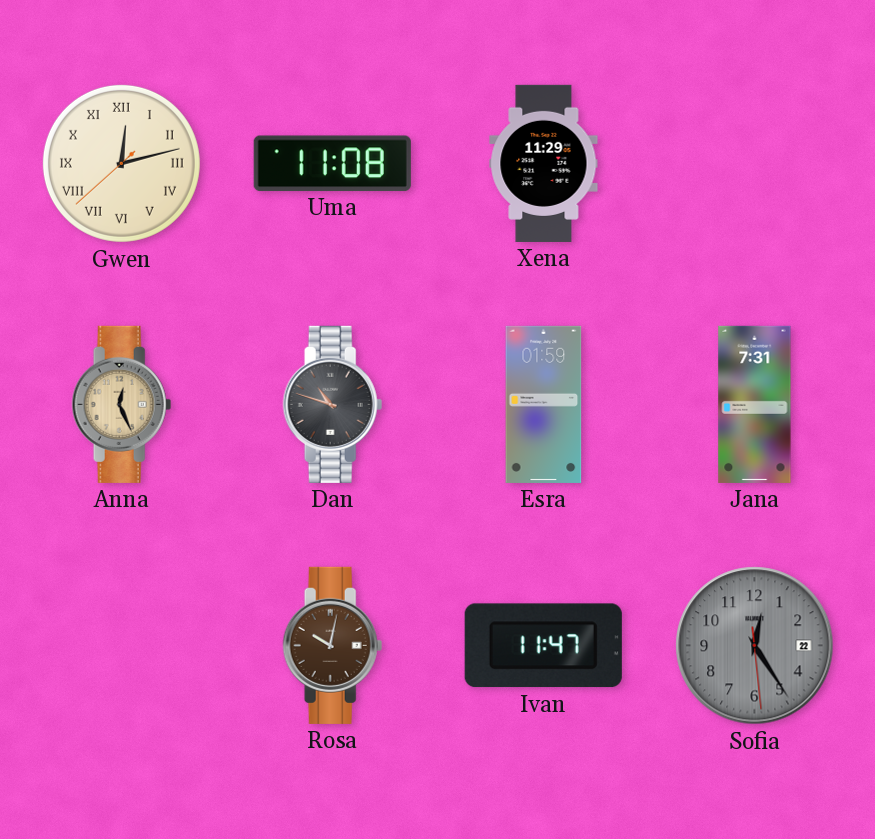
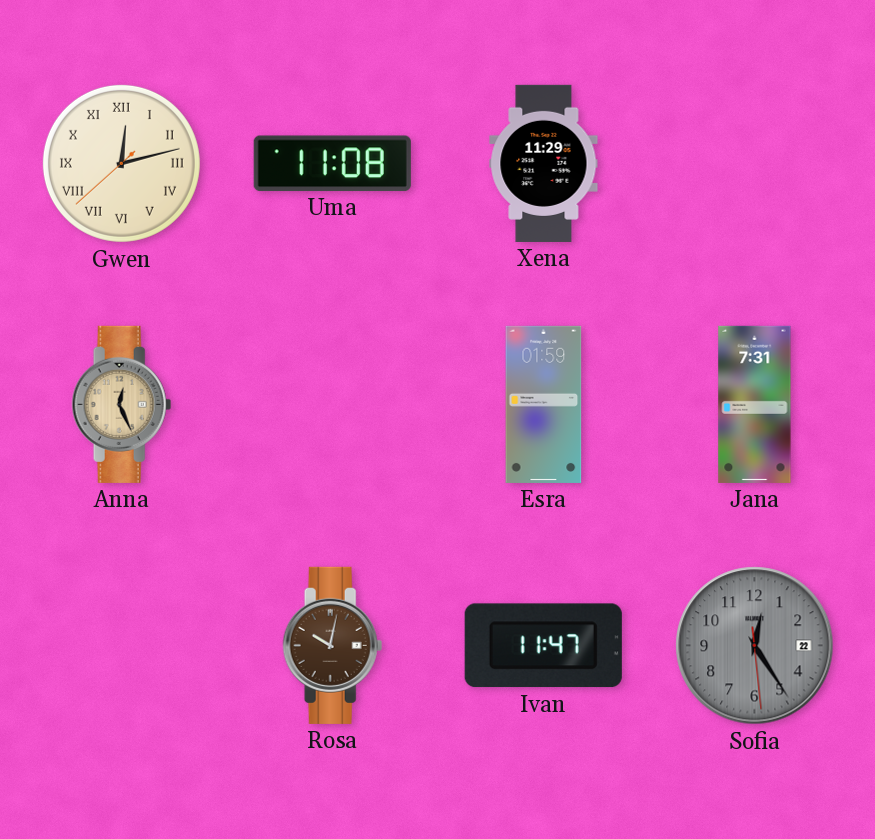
Dan: 10:48 -> none
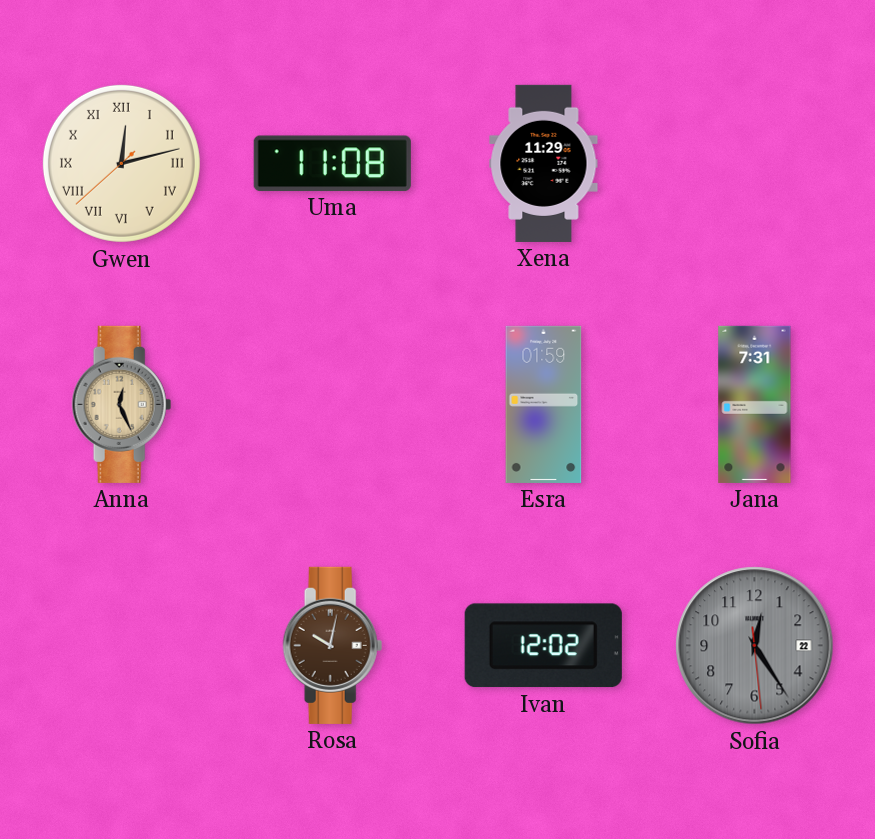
Ivan: 11:47 -> 12:02
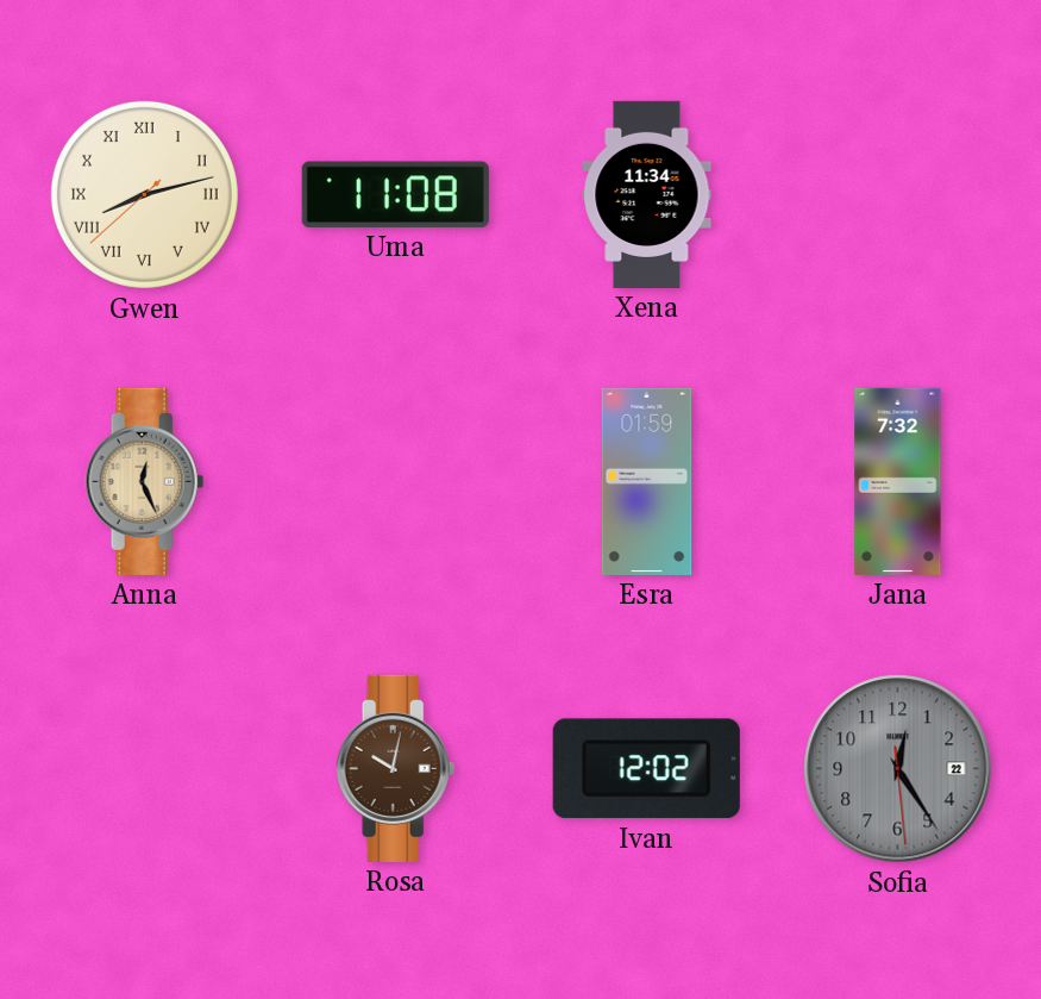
Gwen: 12:12 -> 8:12
Xena: 11:29 -> 11:34
Jana: 7:31 -> 7:32
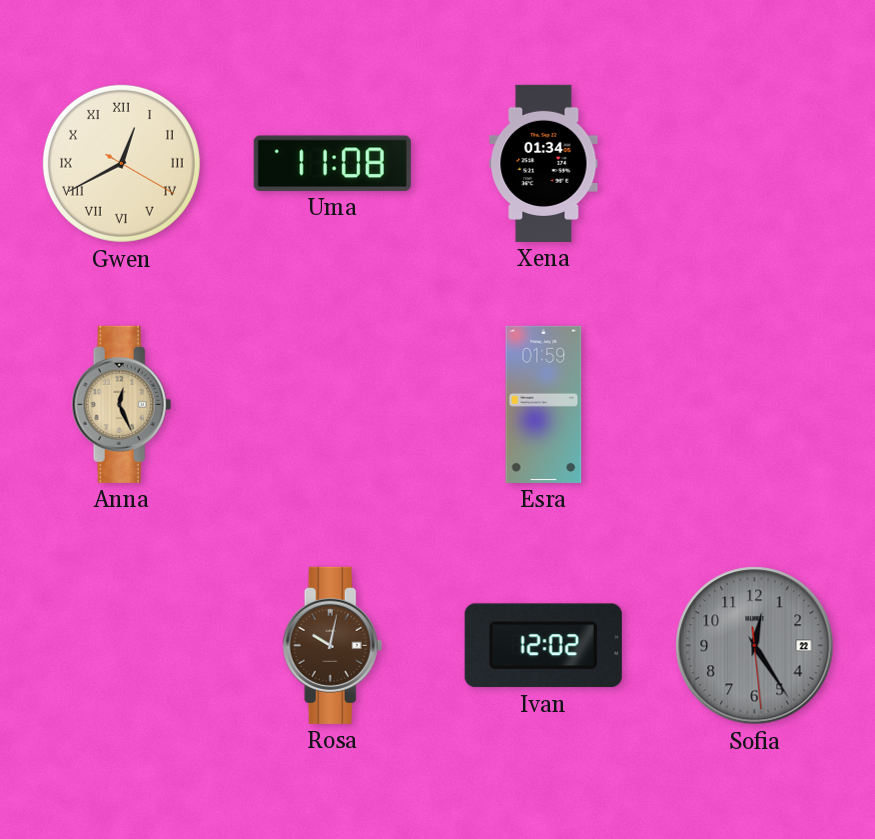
Gwen: 8:12 -> 12:40
Xena: 11:34 -> 01:34
Jana: 7:32 -> none
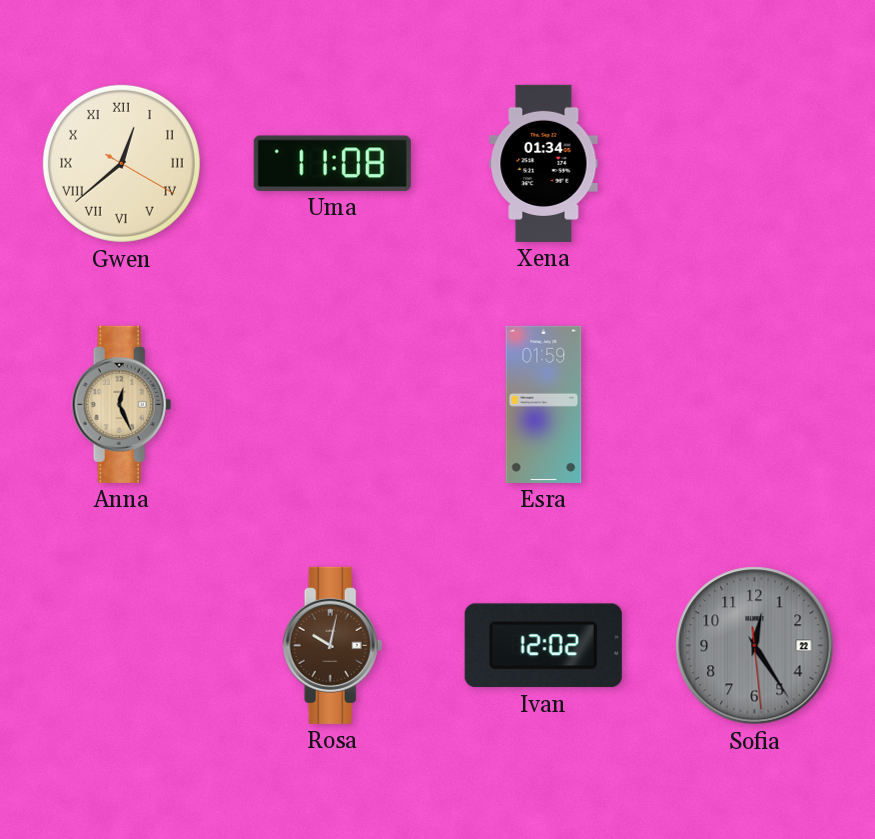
Gwen: 12:40 -> 12:38
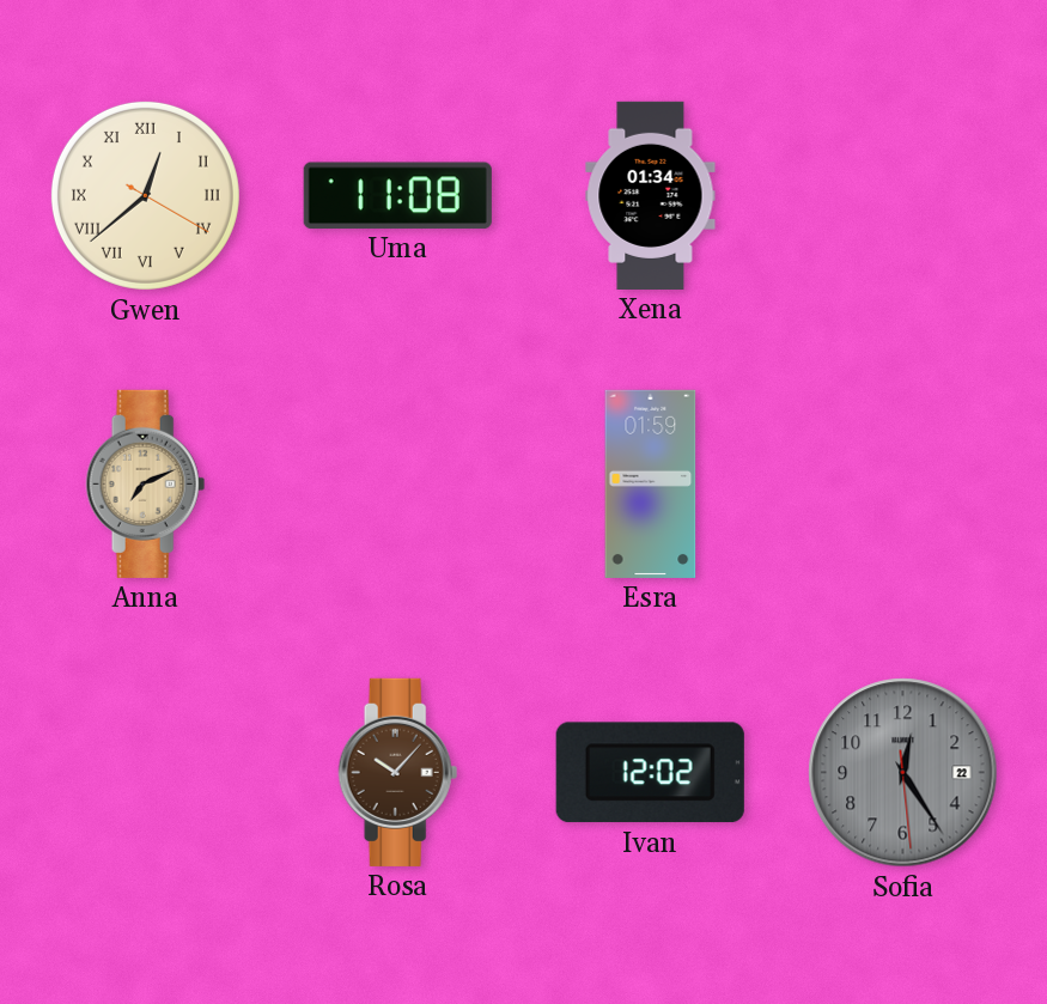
Anna: 12:26 -> 7:11
Rosa: 10:02 -> 10:07
